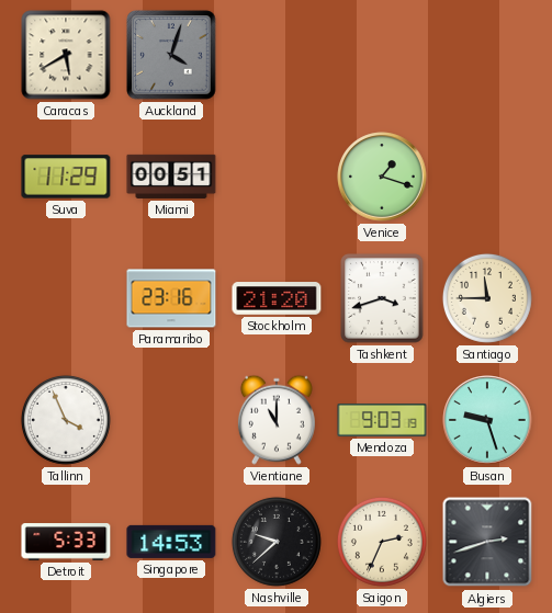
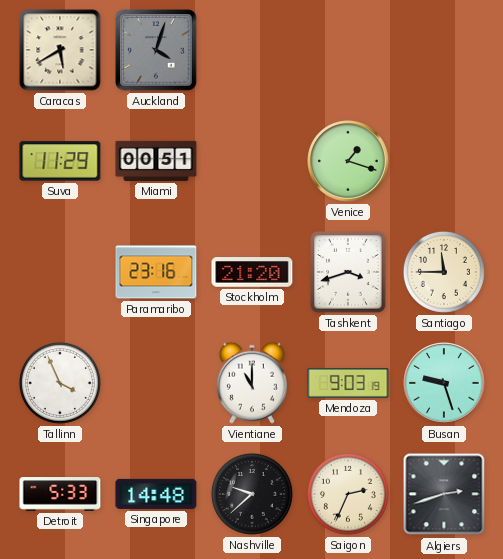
Singapore: 14:53 -> 14:48
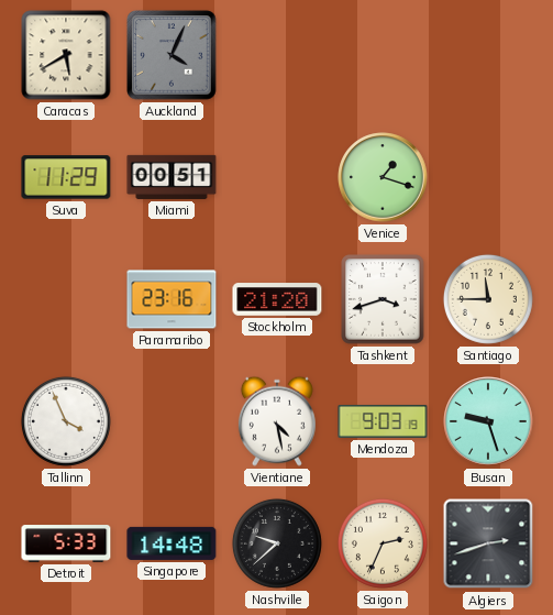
Auckland: 4:03 -> 4:04
Vientiane: 11:00 -> 4:28
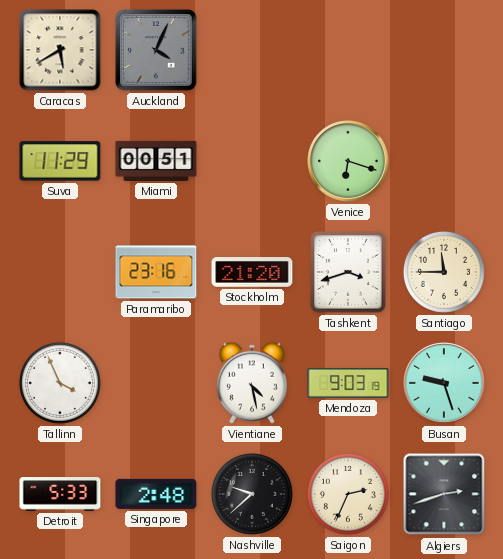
Venice: 1:18 -> 6:18
Singapore: 14:48 -> 2:48
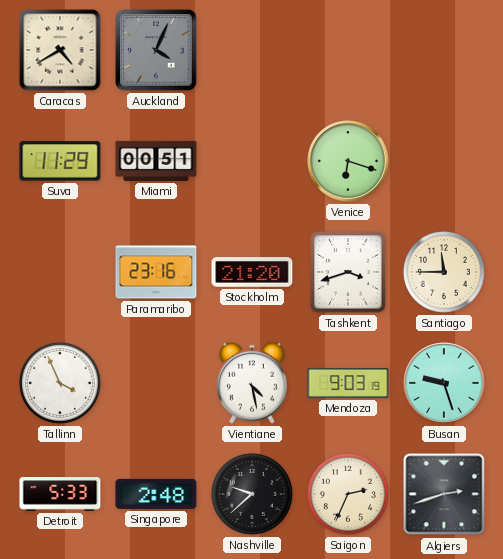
Caracas: 5:40 -> 4:40
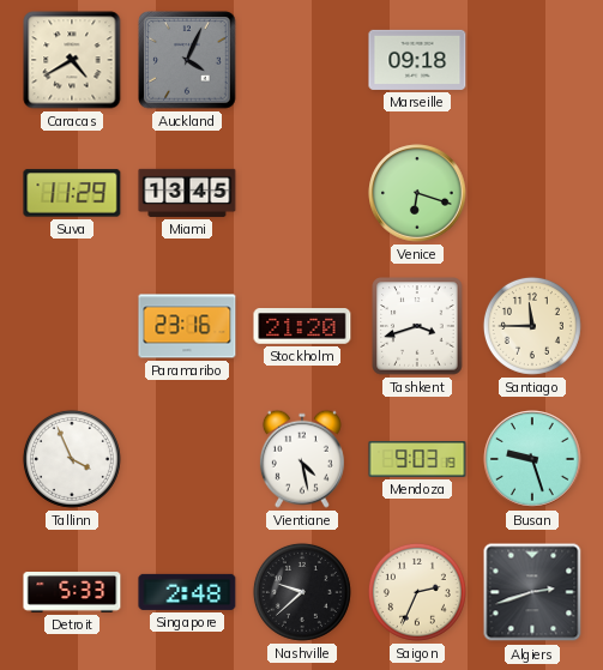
Marseille: none -> 09:18
Miami: 00:51 -> 13:45
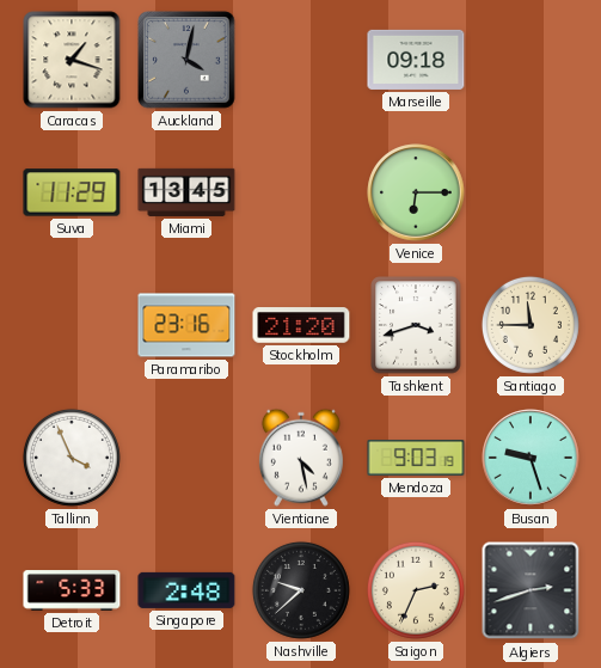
Caracas: 4:40 -> 1:18
Auckland: 4:04 -> 4:02
Venice: 6:18 -> 6:15
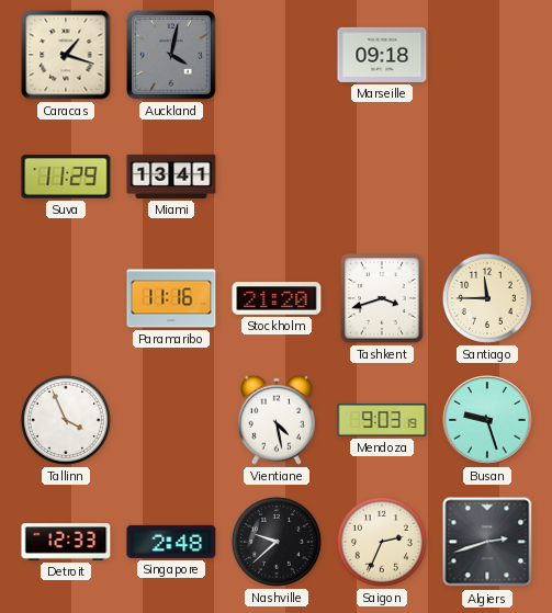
Miami: 13:45 -> 13:41
Venice: 6:15 -> none
Paramaribo: 23:16 -> 11:16
Detroit: 5:33 -> 12:33
